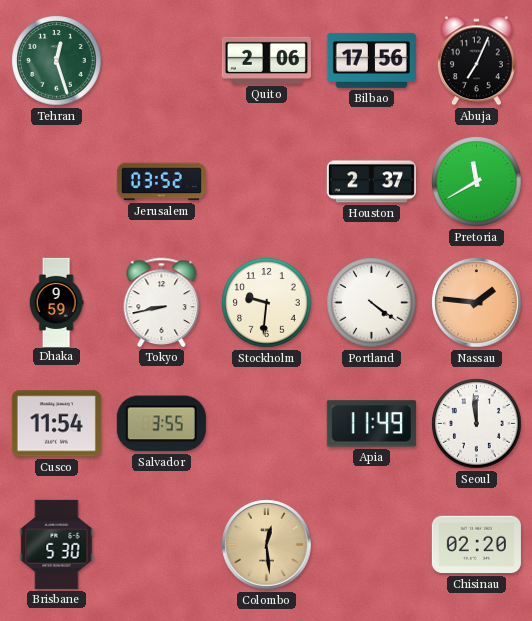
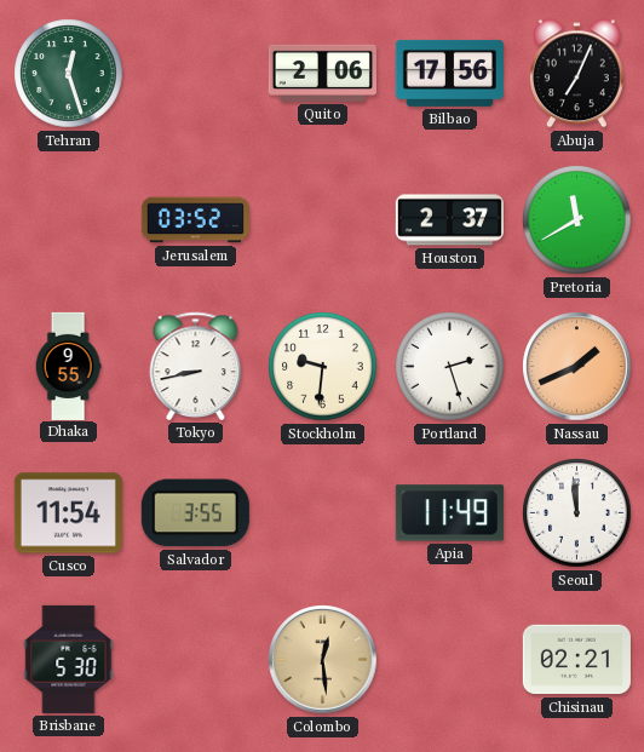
Dhaka: 9:59 -> 9:55
Portland: 4:21 -> 2:27
Nassau: 1:46 -> 1:41
Chisinau: 02:20 -> 02:21
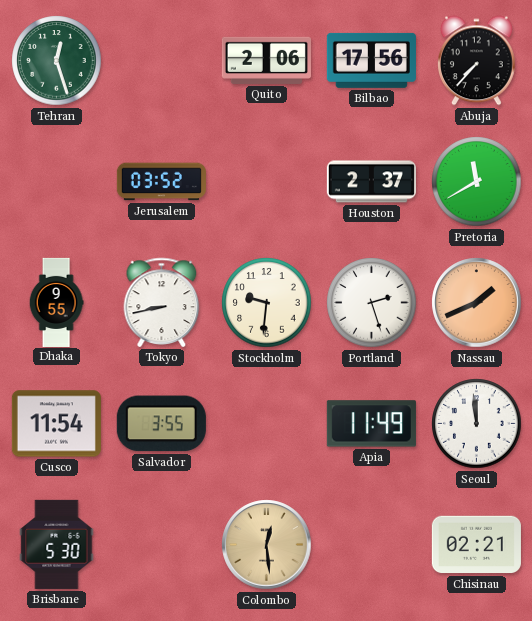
Abuja: 7:04 -> 7:37
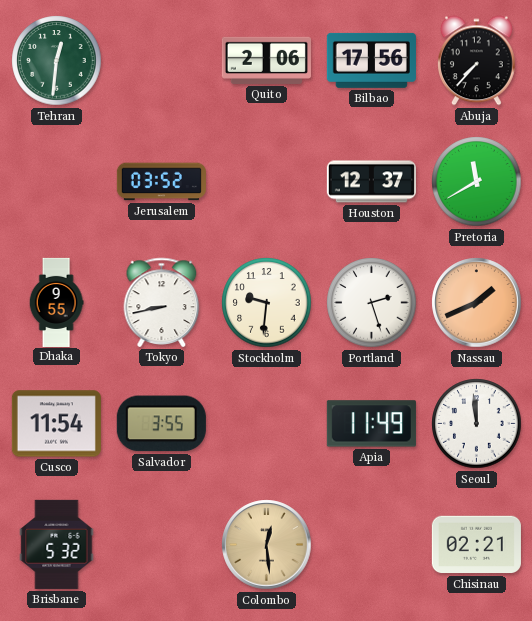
Tehran: 12:27 -> 12:31
Houston: 2:37 -> 12:37
Brisbane: 5:30 -> 5:32
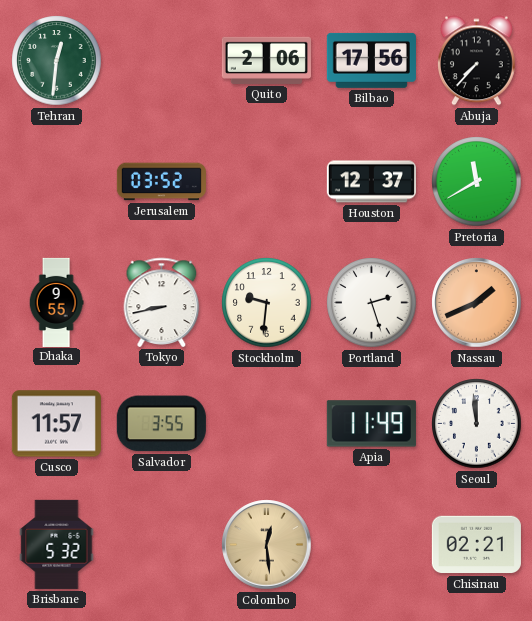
Cusco: 11:54 -> 11:57
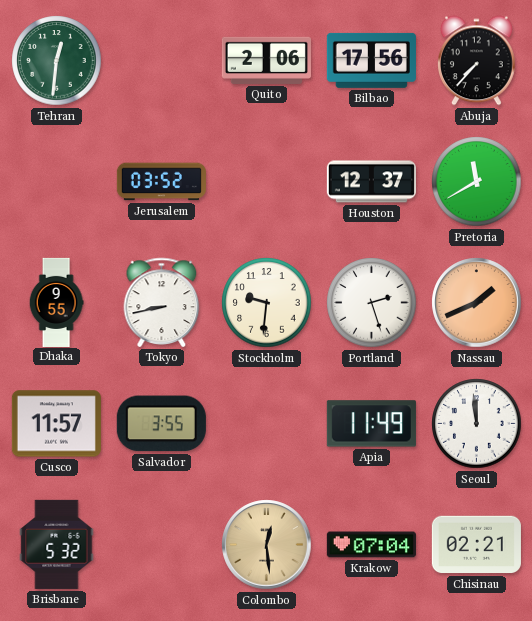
Krakow: none -> 07:04
